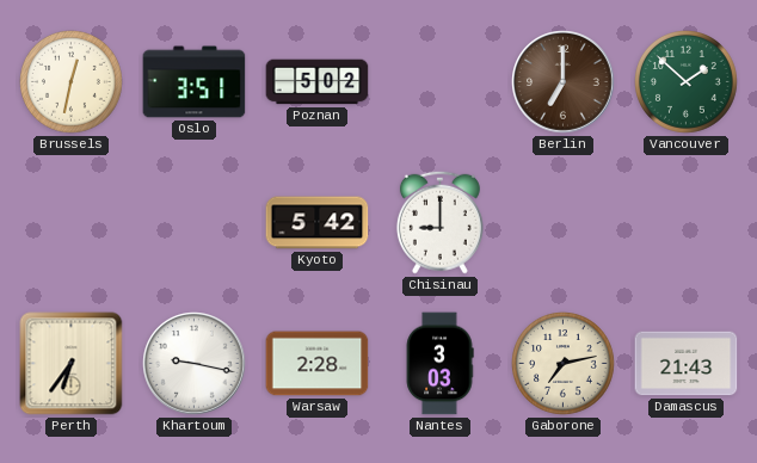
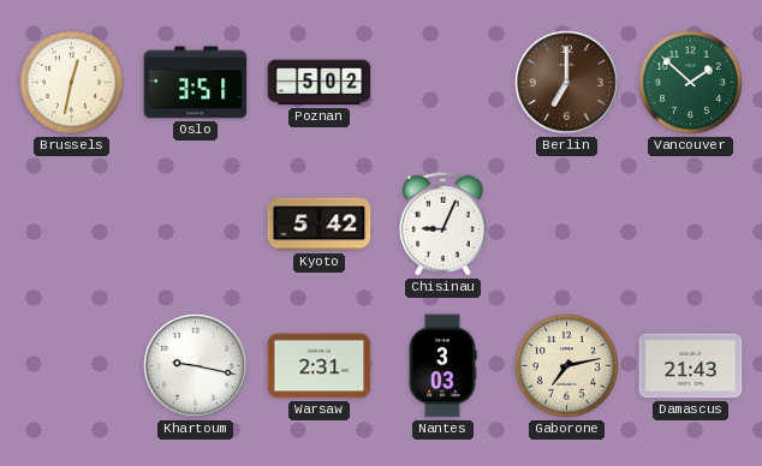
Chisinau: 9:00 -> 9:04
Perth: 6:36 -> none
Warsaw: 2:28 -> 2:31
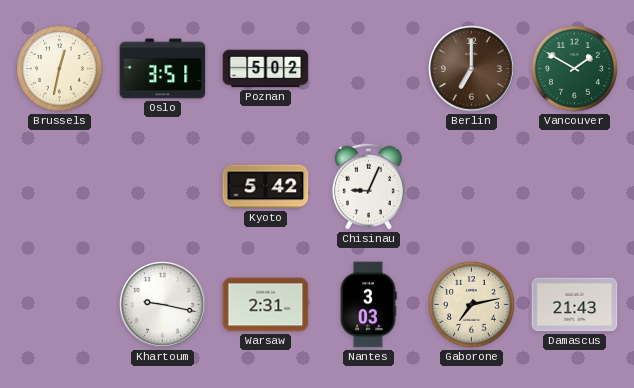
Vancouver: 1:52 -> 1:50
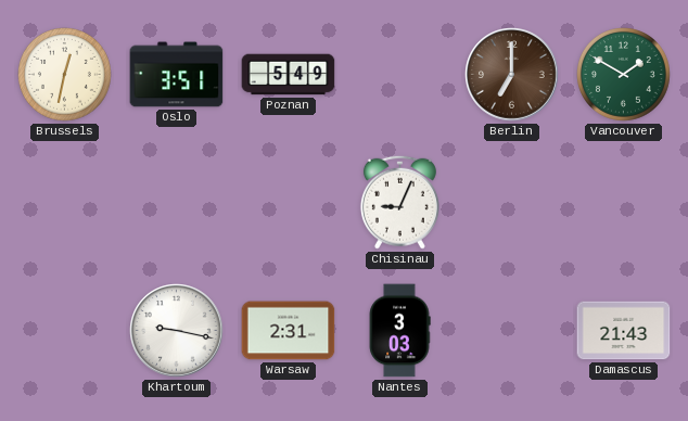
Poznan: 5:02 -> 5:49
Kyoto: 5:42 -> none
Gaborone: 7:13 -> none
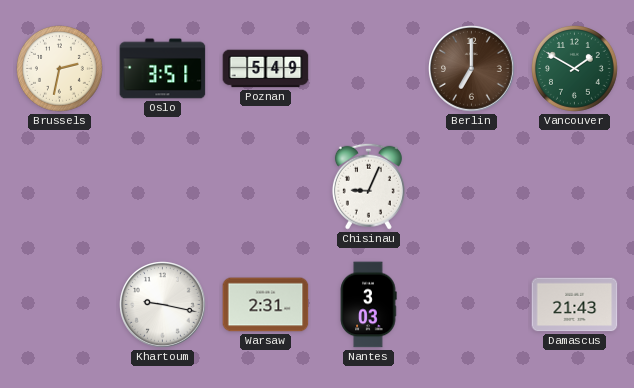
Brussels: 12:32 -> 2:32
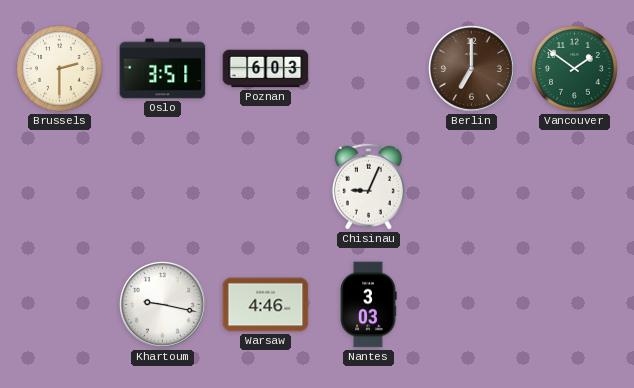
Brussels: 2:32 -> 2:30
Poznan: 5:49 -> 6:03
Vancouver: 1:50 -> 1:51
Warsaw: 2:31 -> 4:46
Damascus: 21:43 -> none
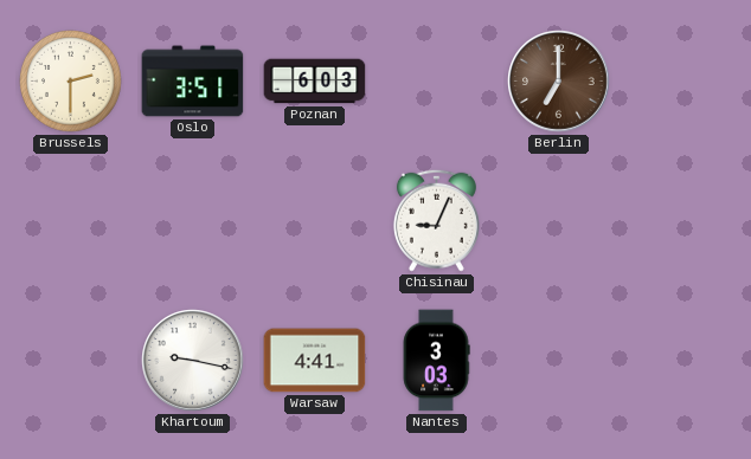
Vancouver: 1:51 -> none
Warsaw: 4:46 -> 4:41
